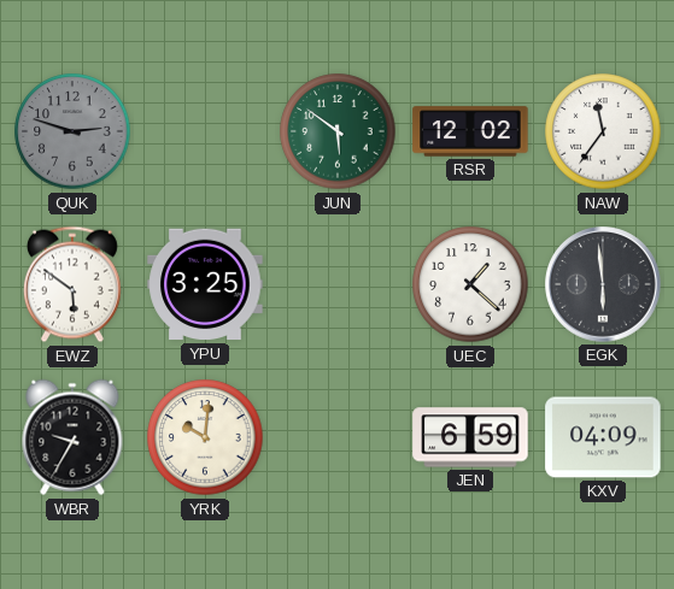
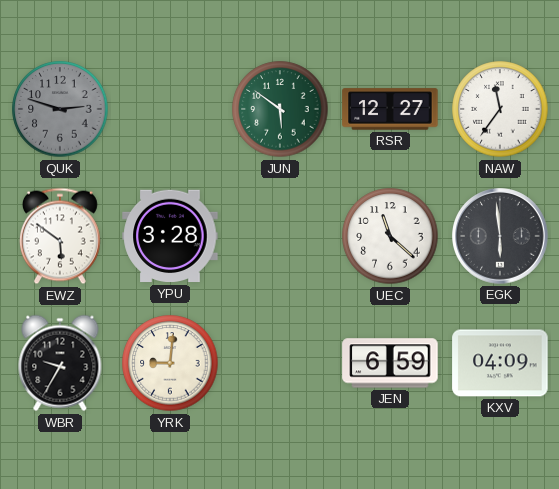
RSR: 12:02 -> 12:27
YPU: 3:25 -> 3:28
UEC: 1:22 -> 11:22
YRK: 10:01 -> 9:01
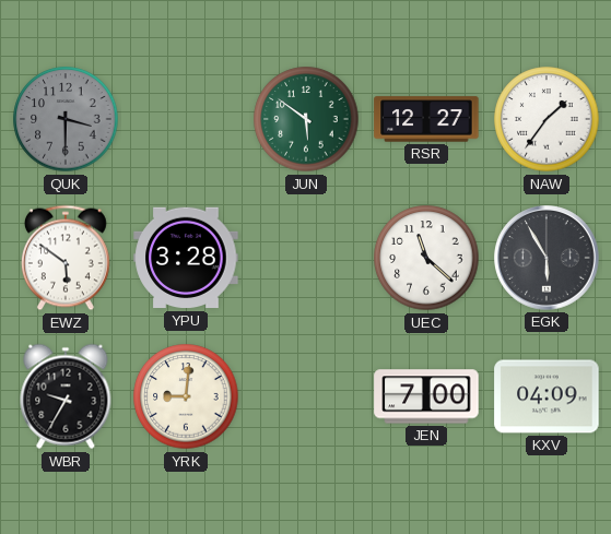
QUK: 2:48 -> 3:30
NAW: 11:36 -> 1:36
EGK: 5:59 -> 5:55
JEN: 6:59 -> 7:00
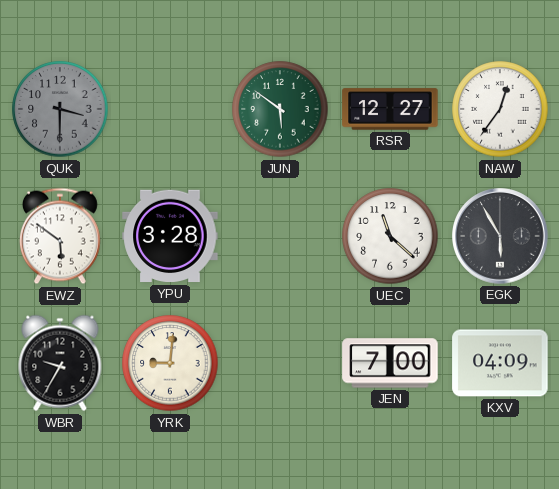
NAW: 1:36 -> 12:36
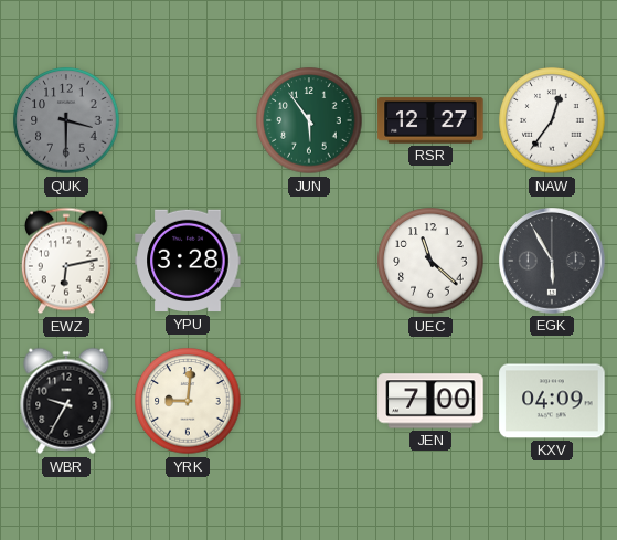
JUN: 5:51 -> 5:54
EWZ: 5:51 -> 6:13
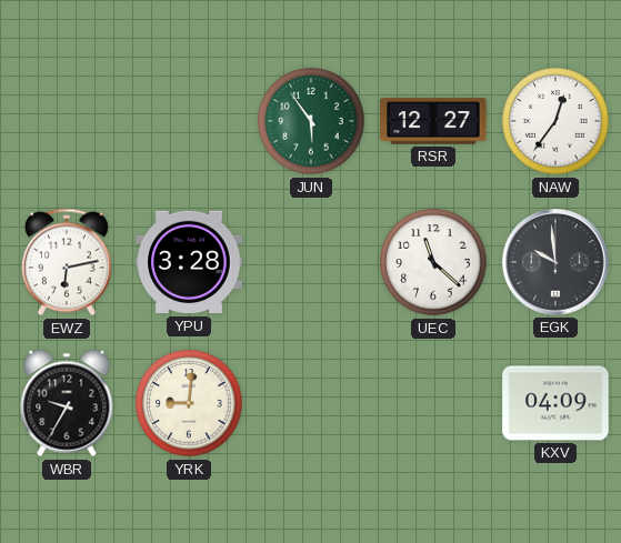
QUK: 3:30 -> none
EGK: 5:55 -> 9:59
JEN: 7:00 -> none
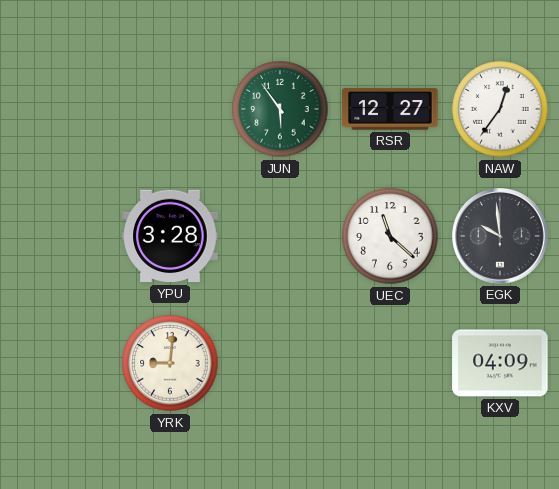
EWZ: 6:13 -> none
WBR: 9:35 -> none
